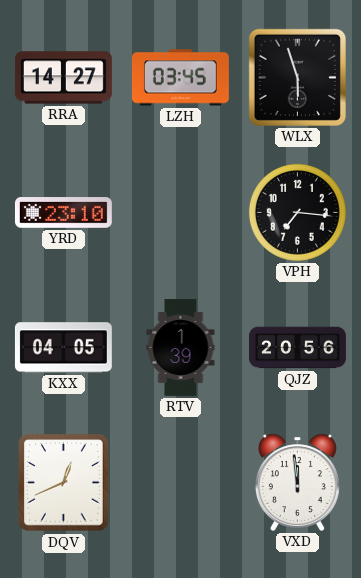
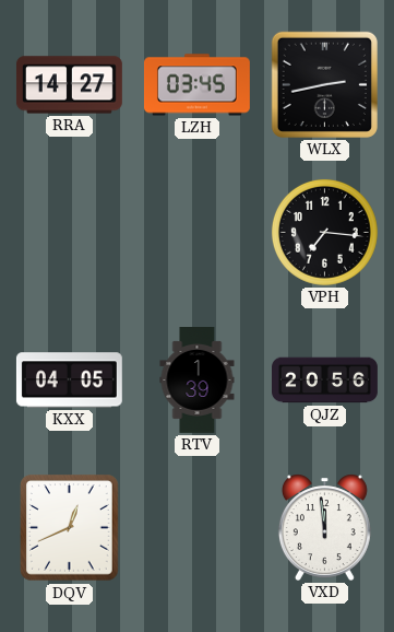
WLX: 5:57 -> 2:43
YRD: 23:10 -> none
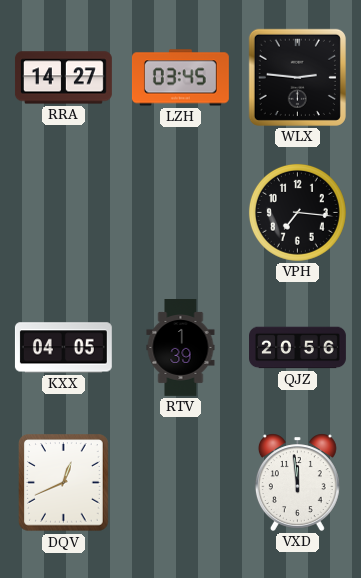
WLX: 2:43 -> 2:46
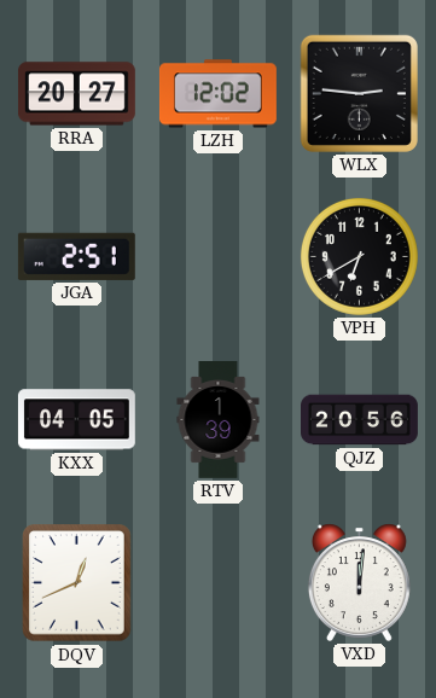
RRA: 14:27 -> 20:27
LZH: 03:45 -> 12:02
JGA: none -> 2:51
VPH: 7:16 -> 6:40
VXD: 11:59 -> 12:01
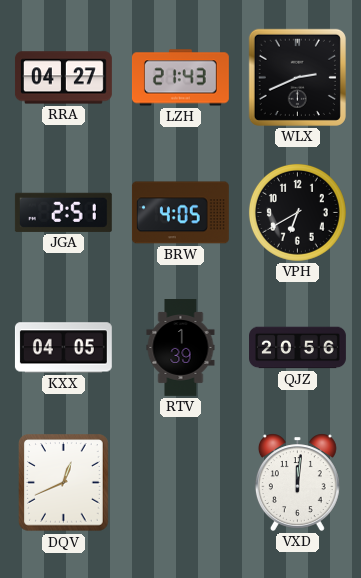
RRA: 20:27 -> 04:27
LZH: 12:02 -> 21:43
WLX: 2:46 -> 2:41
BRW: none -> 4:05
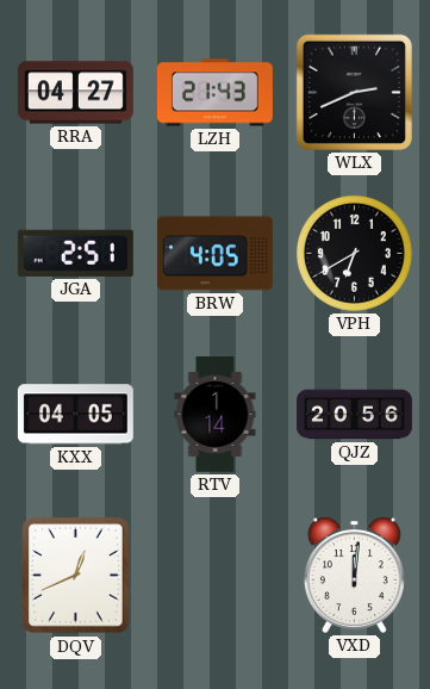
RTV: 1:39 -> 1:14
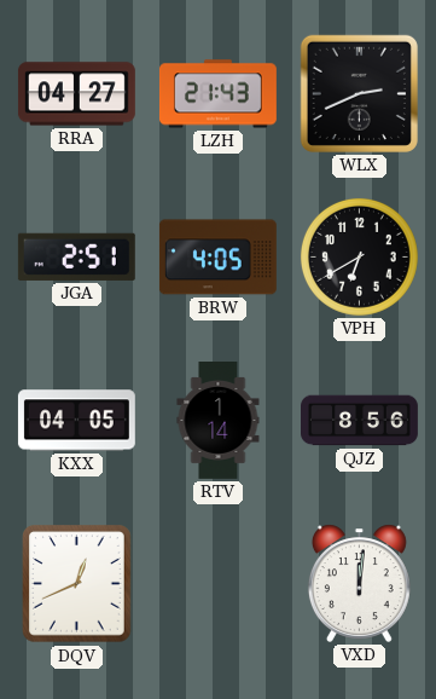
QJZ: 20:56 -> 8:56
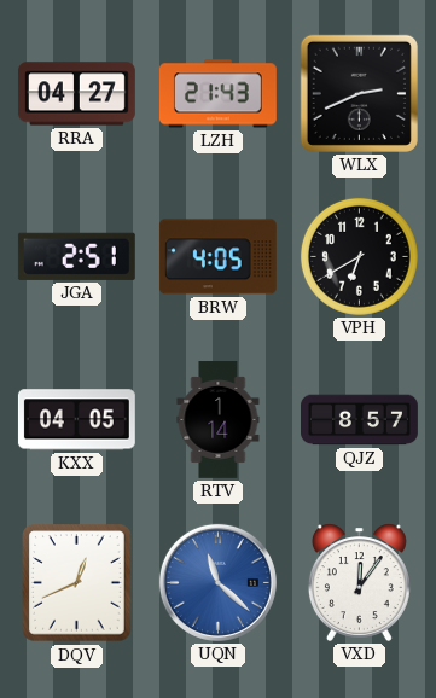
QJZ: 8:56 -> 8:57
UQN: none -> 11:22
VXD: 12:01 -> 12:06
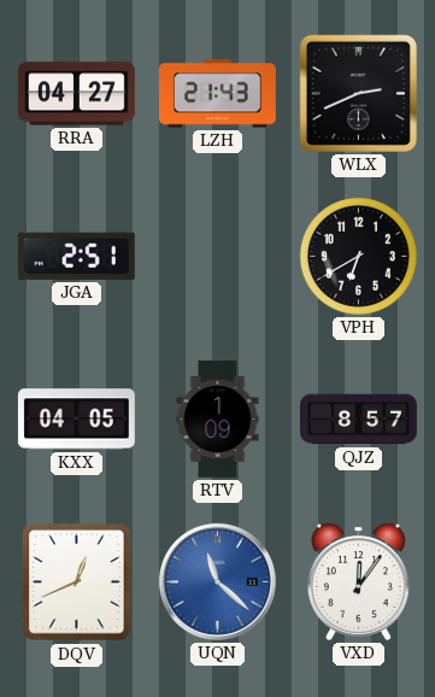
BRW: 4:05 -> none
RTV: 1:14 -> 1:09
